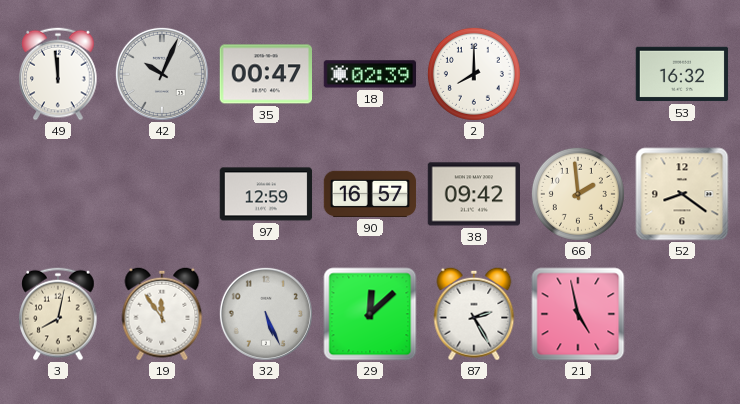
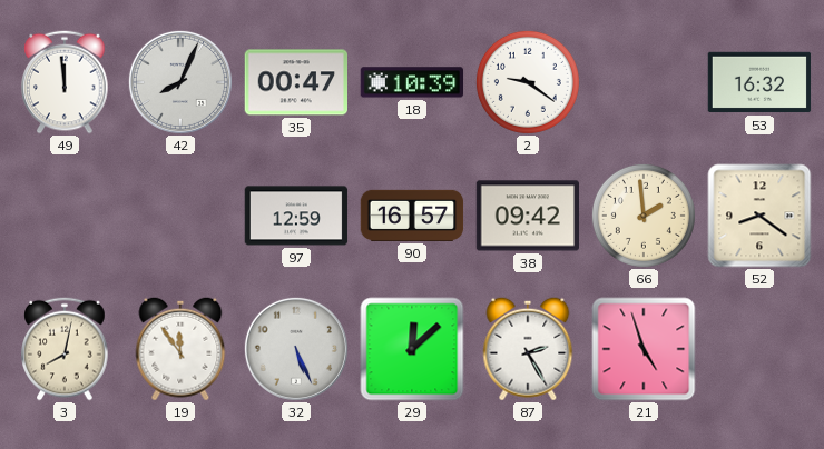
42: 10:04 -> 8:04
18: 02:39 -> 10:39
2: 8:00 -> 9:21
21: 4:58 -> 4:57
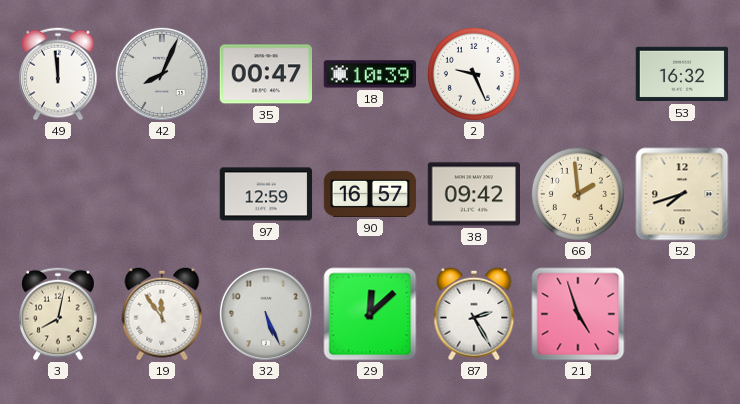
2: 9:21 -> 9:26
52: 8:21 -> 7:42
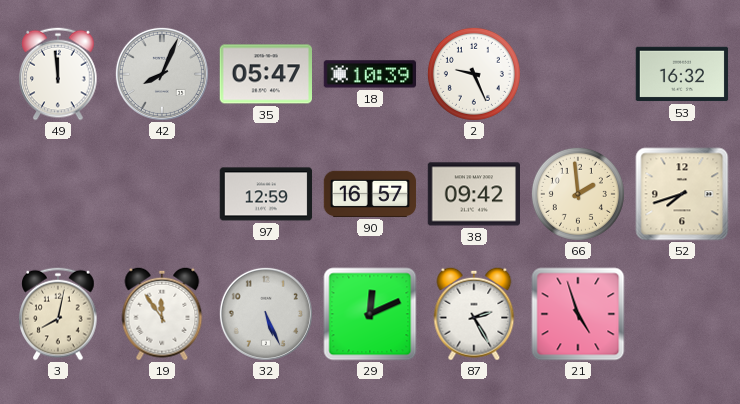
35: 00:47 -> 05:47
29: 12:08 -> 12:11
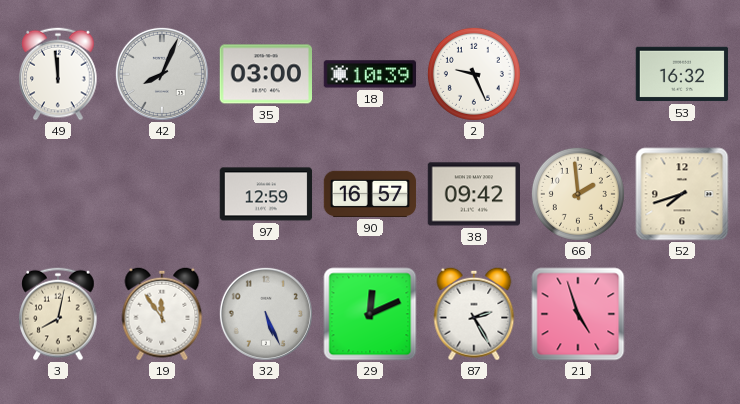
35: 05:47 -> 03:00
